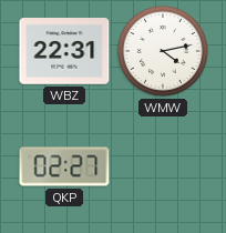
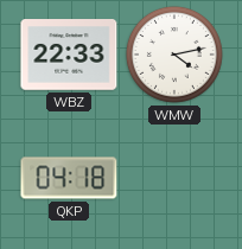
WBZ: 22:31 -> 22:33
QKP: 02:27 -> 04:18
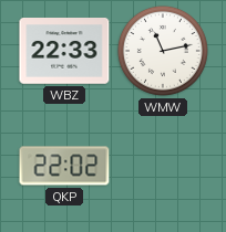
WMW: 4:13 -> 11:13
QKP: 04:18 -> 22:02
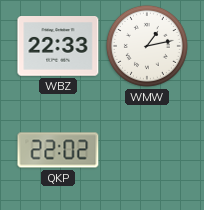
WMW: 11:13 -> 1:13
